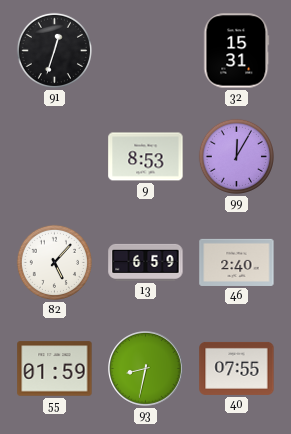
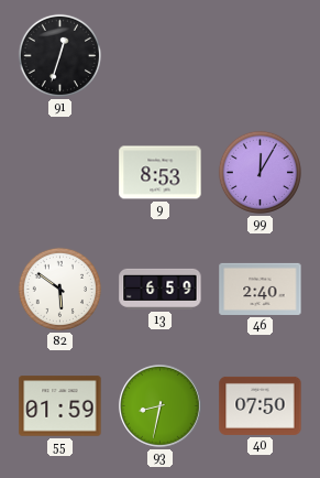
32: 15:31 -> none
82: 5:07 -> 5:51
40: 07:55 -> 07:50
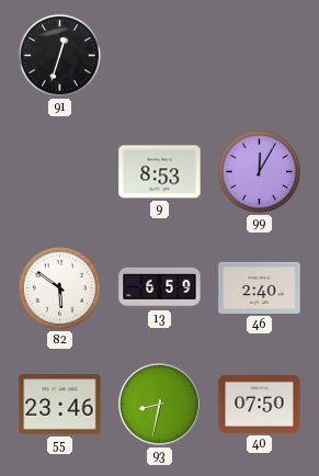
55: 01:59 -> 23:46
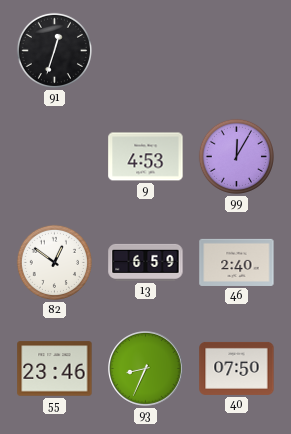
9: 8:53 -> 4:53
82: 5:51 -> 12:51
93: 8:32 -> 8:34
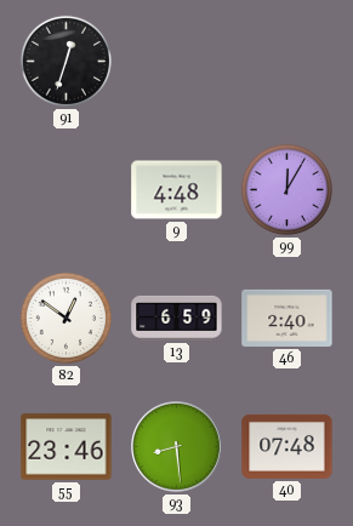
9: 4:53 -> 4:48
93: 8:34 -> 8:29
40: 07:50 -> 07:48
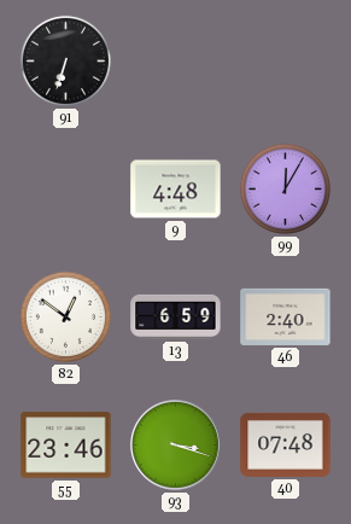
91: 12:33 -> 6:33
93: 8:29 -> 3:18
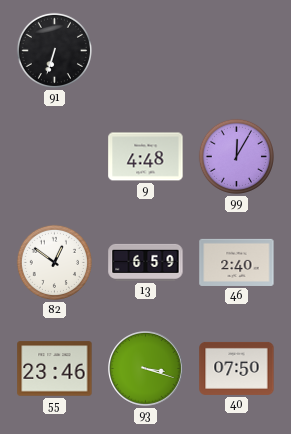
40: 07:48 -> 07:50
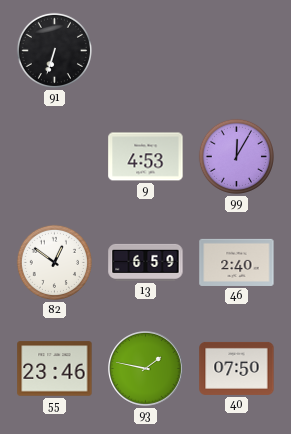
9: 4:48 -> 4:53
93: 3:18 -> 1:47
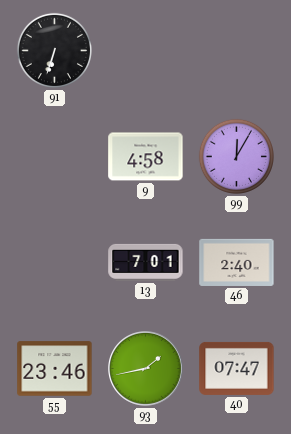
9: 4:53 -> 4:58
82: 12:51 -> none
13: 6:59 -> 7:01
93: 1:47 -> 1:43
40: 07:50 -> 07:47
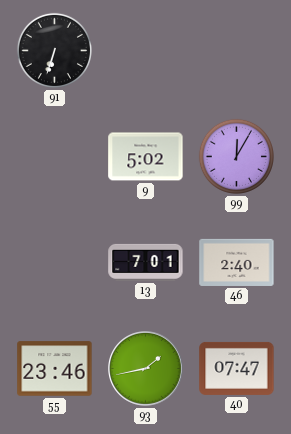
9: 4:58 -> 5:02
